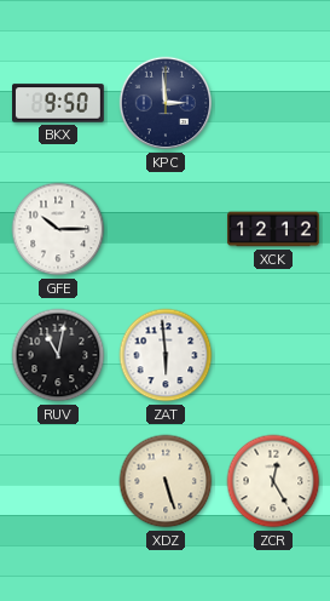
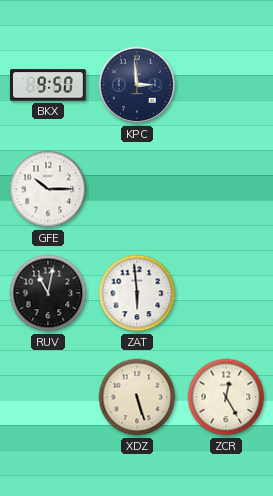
XCK: 12:12 -> none
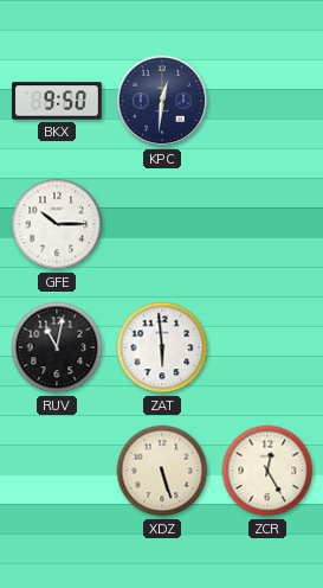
KPC: 2:59 -> 12:31
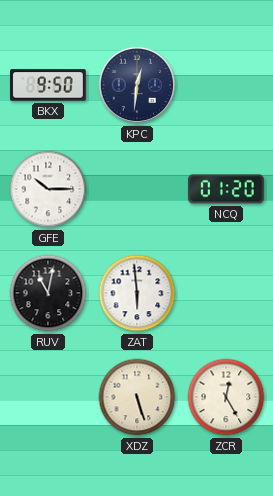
NCQ: none -> 01:20
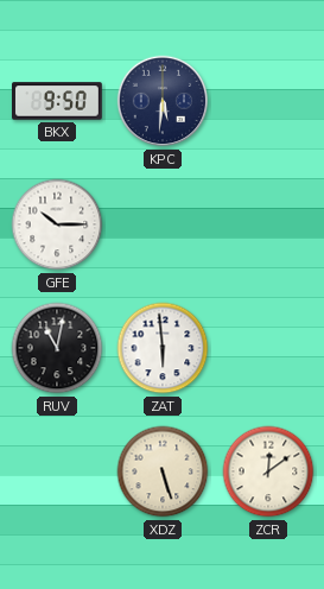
KPC: 12:31 -> 5:31
NCQ: 01:20 -> none
ZCR: 12:25 -> 12:09
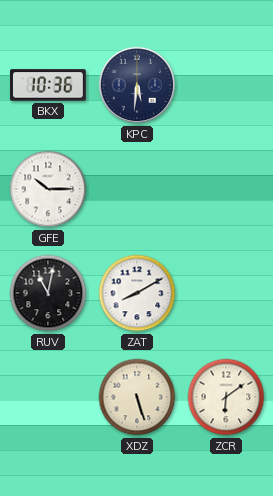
BKX: 9:50 -> 10:36
ZAT: 5:59 -> 8:10
ZCR: 12:09 -> 6:09
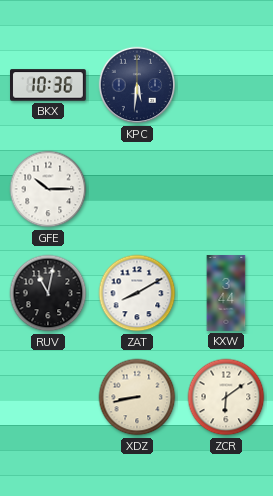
KXW: none -> 3:44
XDZ: 5:27 -> 8:43
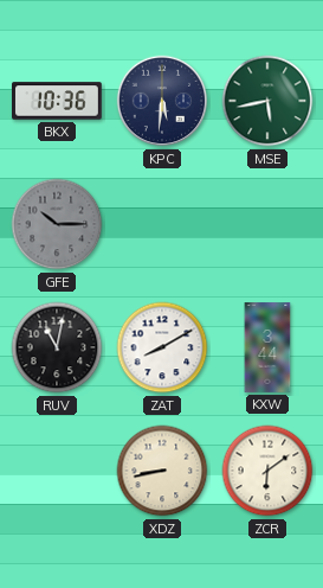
MSE: none -> 5:43
GFE dial: white -> grey
